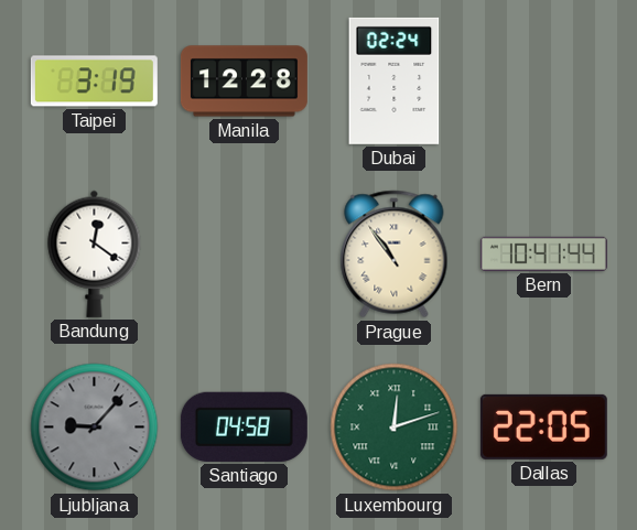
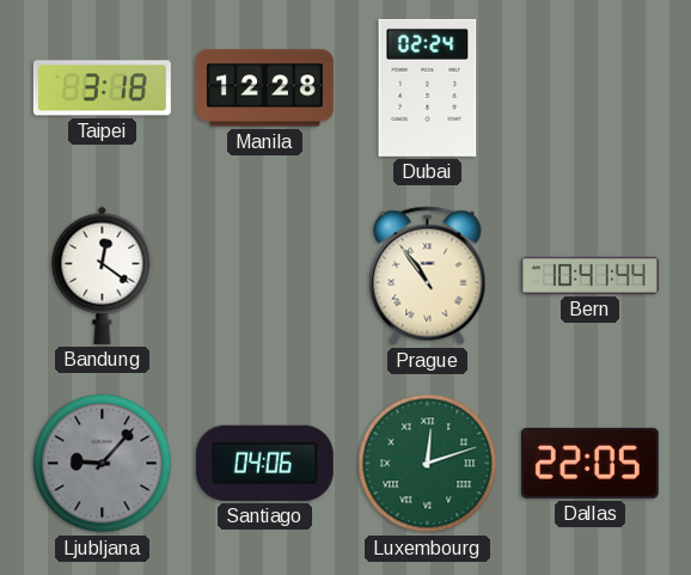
Taipei: 3:19 -> 3:18
Santiago: 04:58 -> 04:06
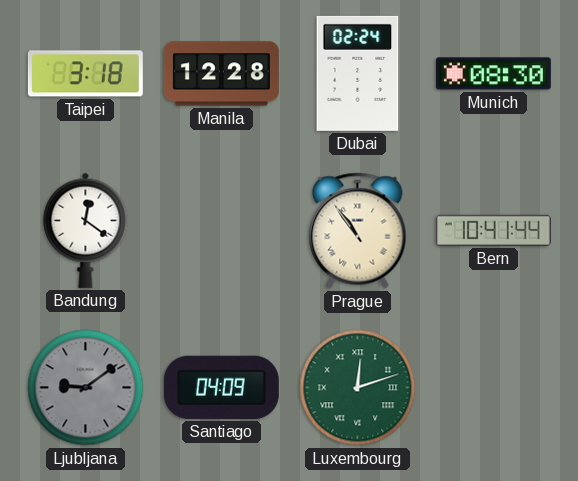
Munich: none -> 08:30
Ljubljana: 9:07 -> 9:09
Santiago: 04:06 -> 04:09
Dallas: 22:05 -> none
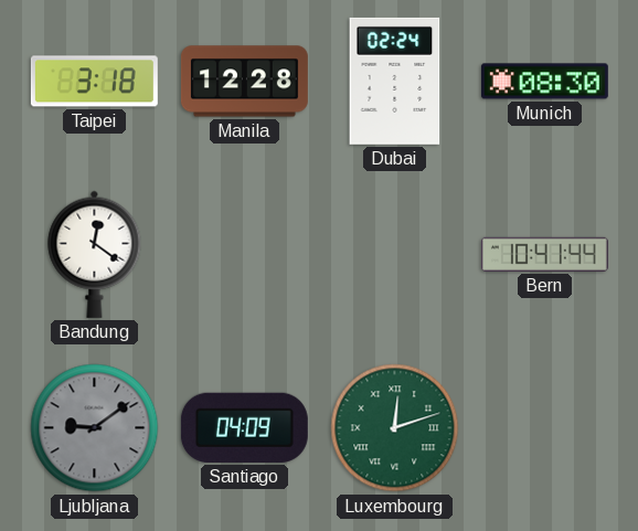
Prague: 10:54 -> none
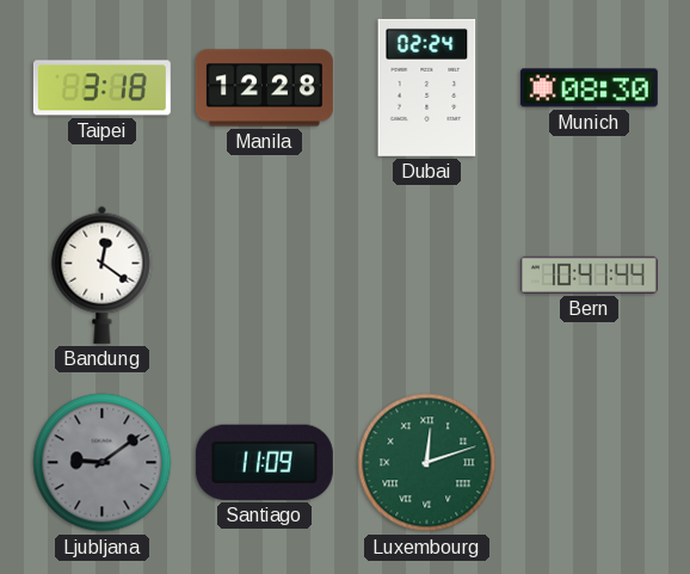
Santiago: 04:09 -> 11:09
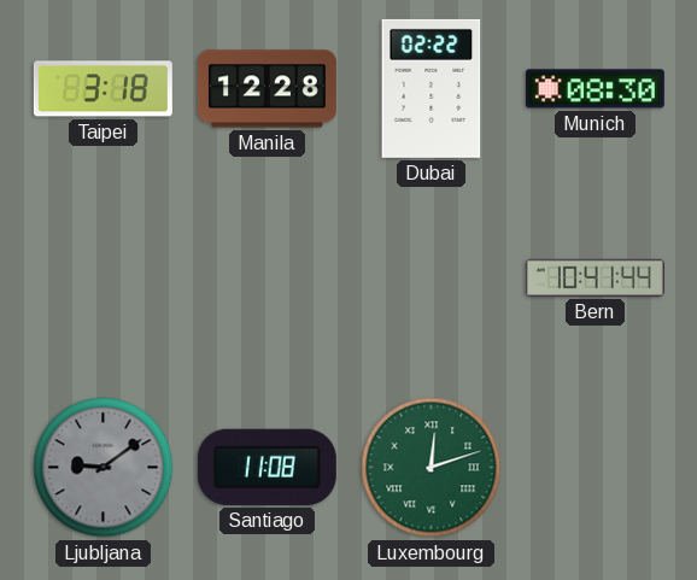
Dubai: 02:24 -> 02:22
Bandung: 12:21 -> none
Santiago: 11:09 -> 11:08
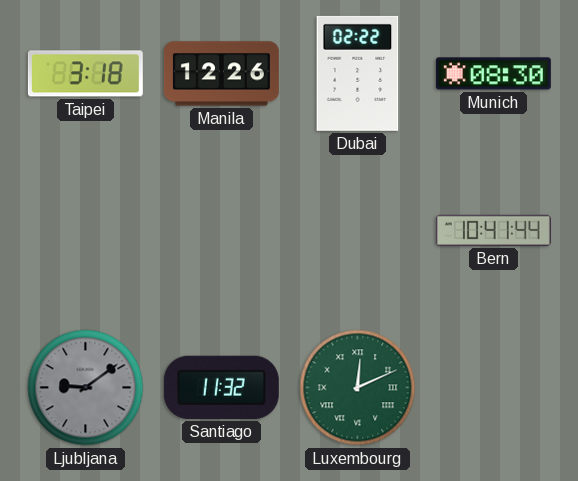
Manila: 12:28 -> 12:26
Santiago: 11:08 -> 11:32
Luxembourg: 12:12 -> 12:11
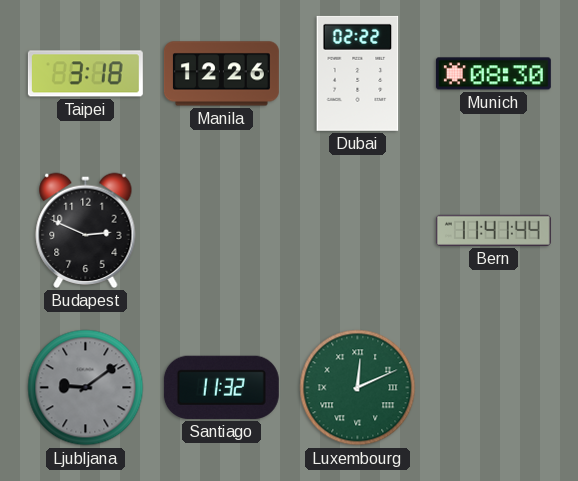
Budapest: none -> 2:49
Bern: 10:41 -> 11:41
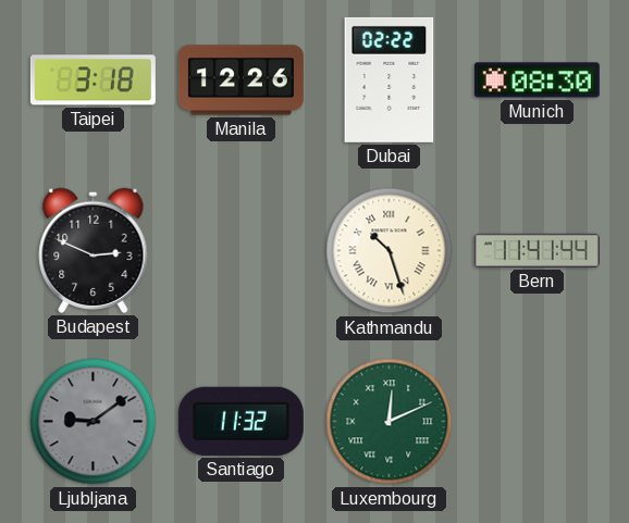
Kathmandu: none -> 10:27
